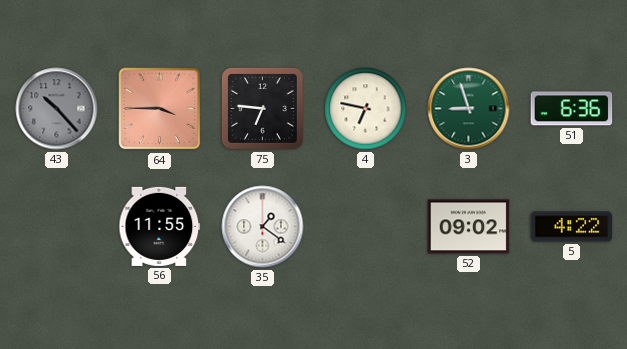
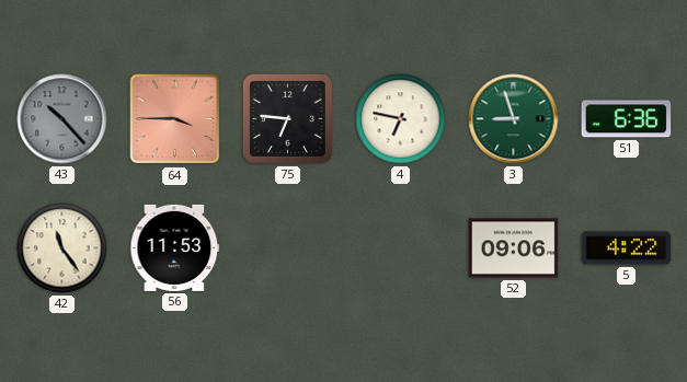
42: none -> 11:24
56: 11:55 -> 11:53
35: 1:21 -> none
52: 09:02 -> 09:06
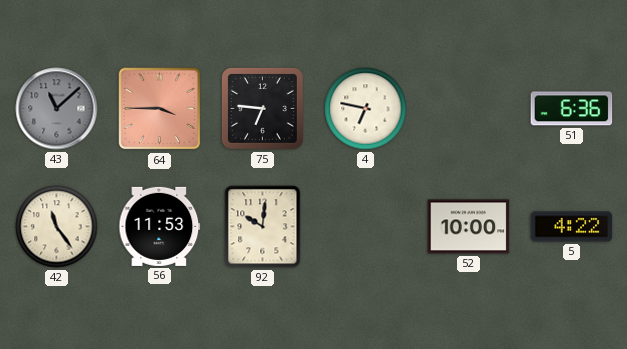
43: 10:23 -> 11:08
3: 8:57 -> none
92: none -> 10:01
52: 09:06 -> 10:00
